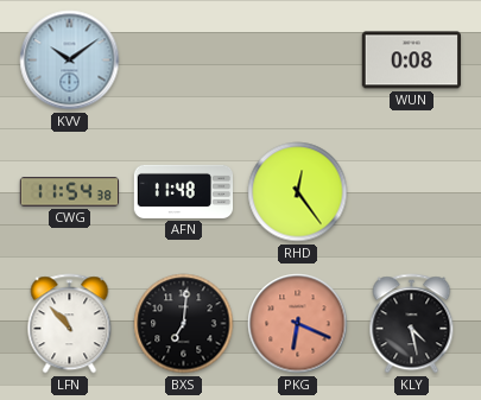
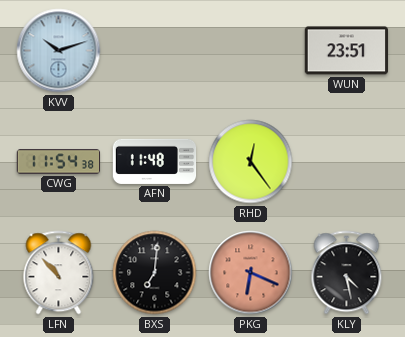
KVV: 10:09 -> 10:12
WUN: 0:08 -> 23:51
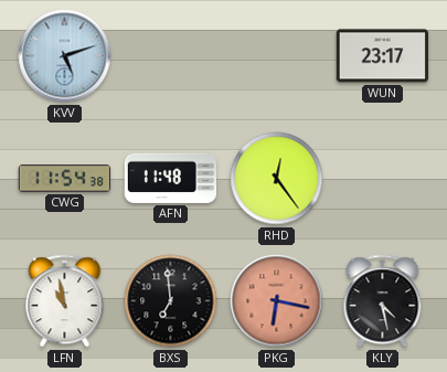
KVV: 10:12 -> 5:12
WUN: 23:51 -> 23:17
LFN: 10:53 -> 10:58
BXS: 7:01 -> 6:59
PKG: 6:19 -> 6:17
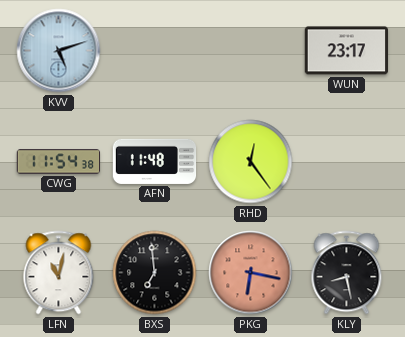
LFN: 10:58 -> 11:02
KLY: 4:28 -> 8:28
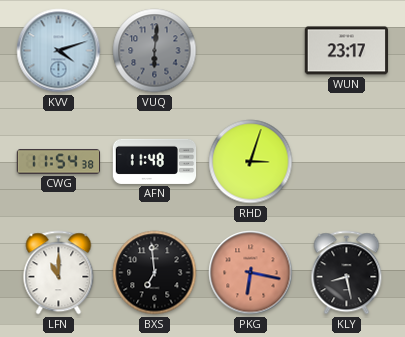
KVV: 5:12 -> 4:12
VUQ: none -> 6:01
RHD: 12:24 -> 3:03
LFN: 11:02 -> 11:00
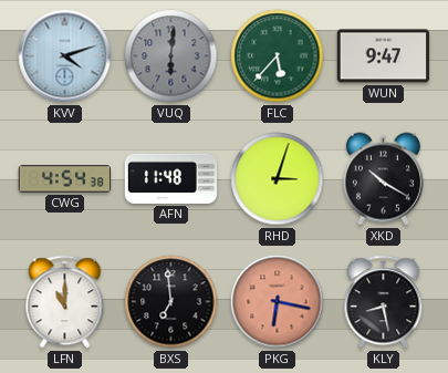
FLC: none -> 5:37
WUN: 23:17 -> 9:47
CWG: 11:54 -> 4:54
XKD: none -> 10:20
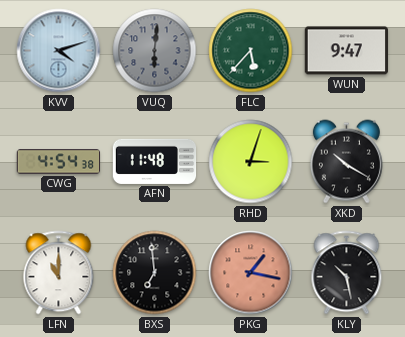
PKG: 6:17 -> 1:17
KLY: 8:28 -> 10:28
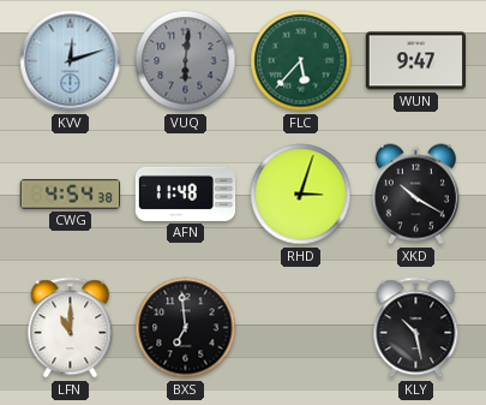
KVV: 4:12 -> 12:12
PKG: 1:17 -> none
